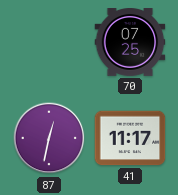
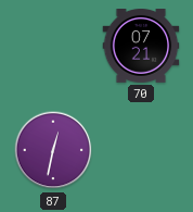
70: 07:25 -> 07:21
41: 11:17 -> none
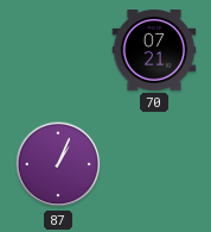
87: 12:32 -> 1:04
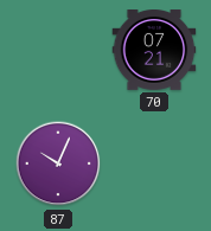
87: 1:04 -> 10:04
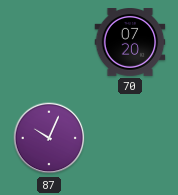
70: 07:21 -> 07:20
